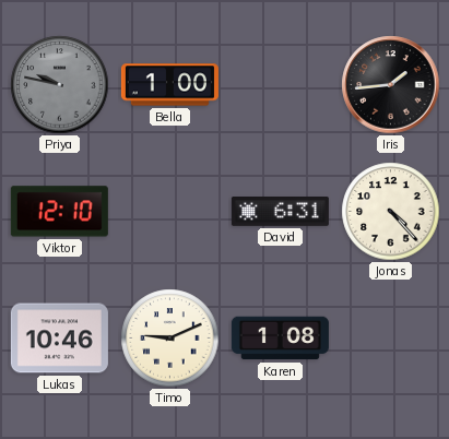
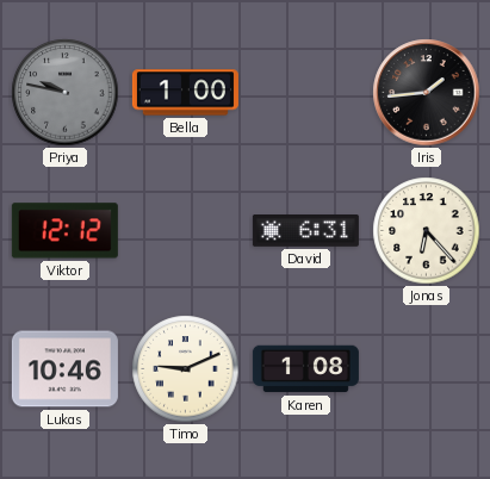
Viktor: 12:10 -> 12:12
Jonas: 4:23 -> 6:23
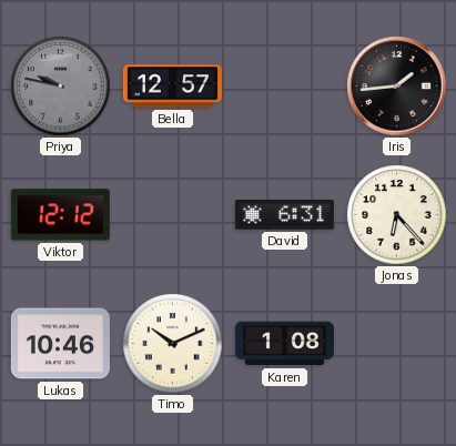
Bella: 1:00 -> 12:57
Timo: 9:11 -> 10:11
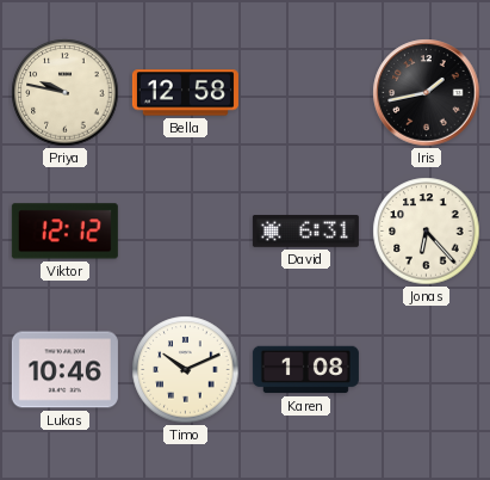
Priya dial: grey -> cream
Bella: 12:57 -> 12:58
Iris: 1:44 -> 1:43
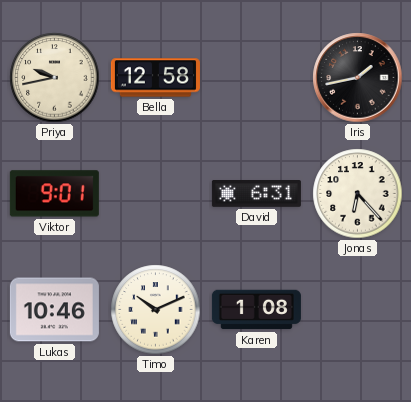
Priya: 9:47 -> 9:43
Viktor: 12:12 -> 9:01
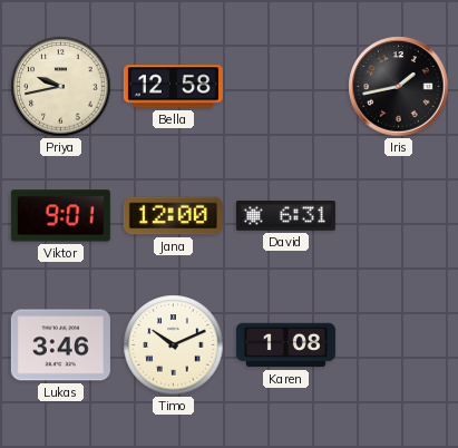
Jana: none -> 12:00
Jonas: 6:23 -> none
Lukas: 10:46 -> 3:46
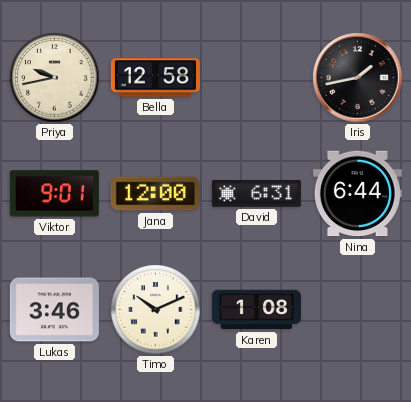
Nina: none -> 6:44
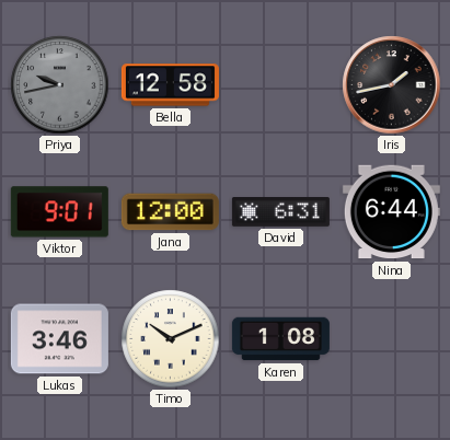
Priya dial: cream -> grey
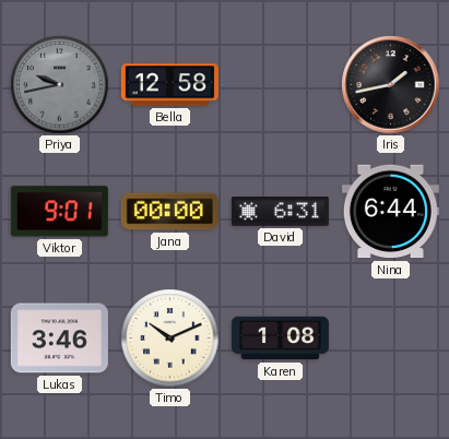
Jana: 12:00 -> 00:00
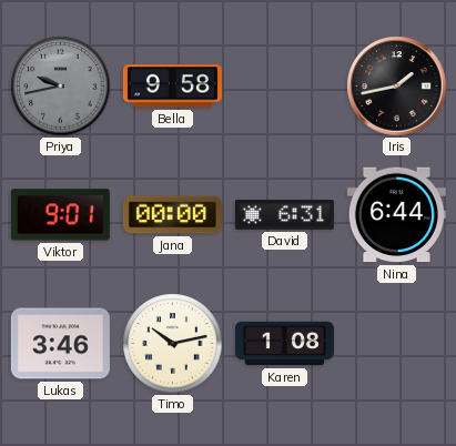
Bella: 12:58 -> 9:58
Timo: 10:11 -> 10:13
